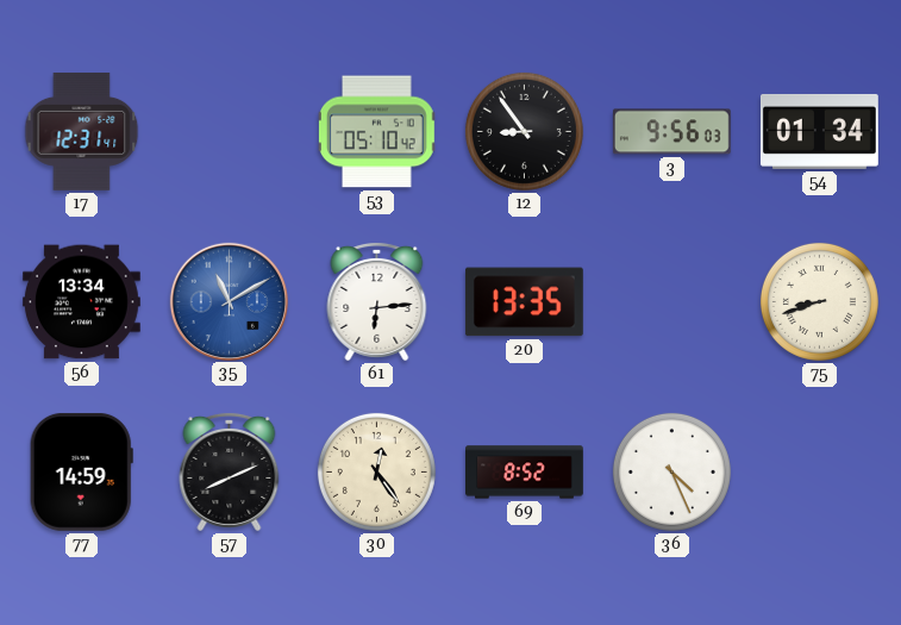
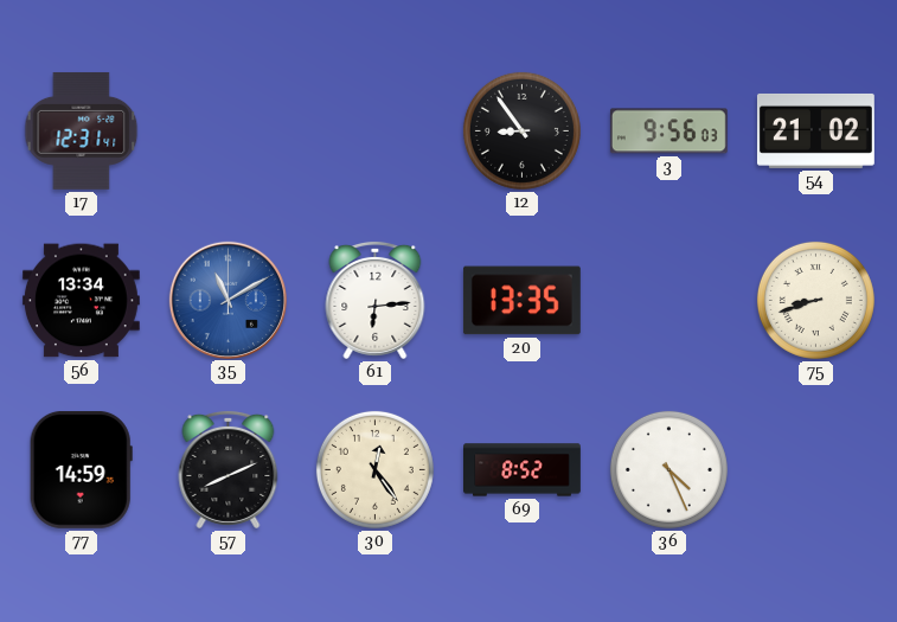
53: 05:10 -> none
54: 01:34 -> 21:02
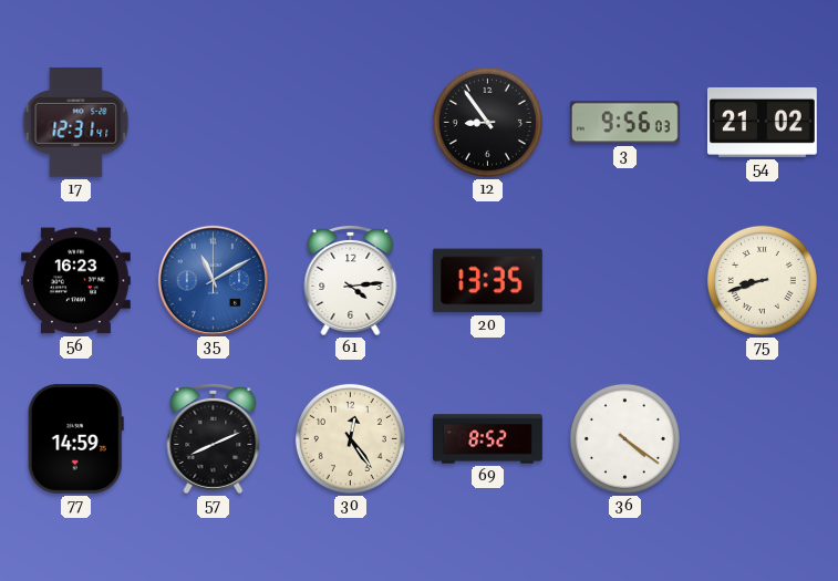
56: 13:34 -> 16:23
61: 6:14 -> 4:14
36: 4:26 -> 4:21
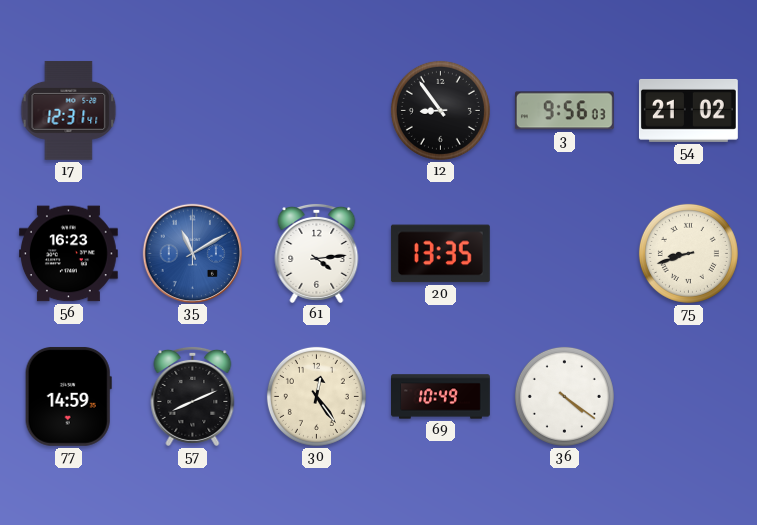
69: 8:52 -> 10:49
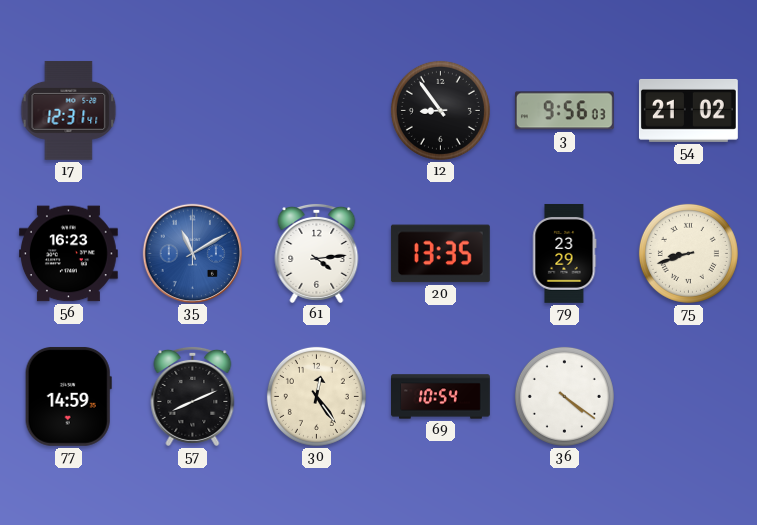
79: none -> 23:29
69: 10:49 -> 10:54
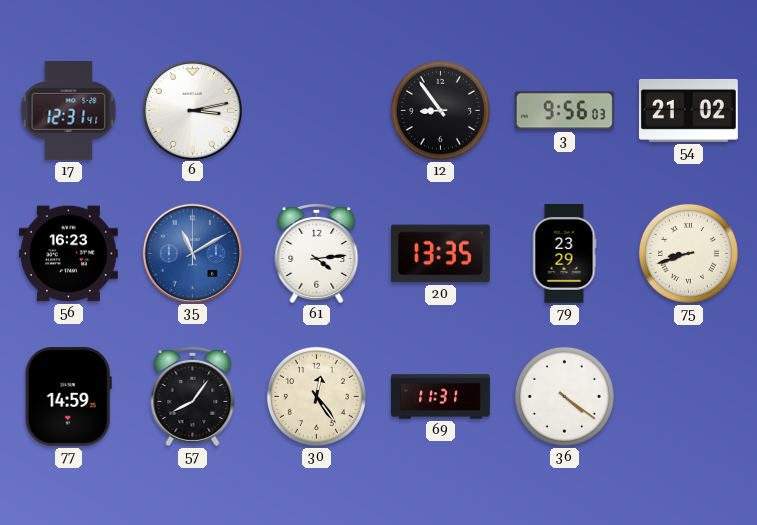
6: none -> 3:13
57: 8:11 -> 8:06
69: 10:54 -> 11:31
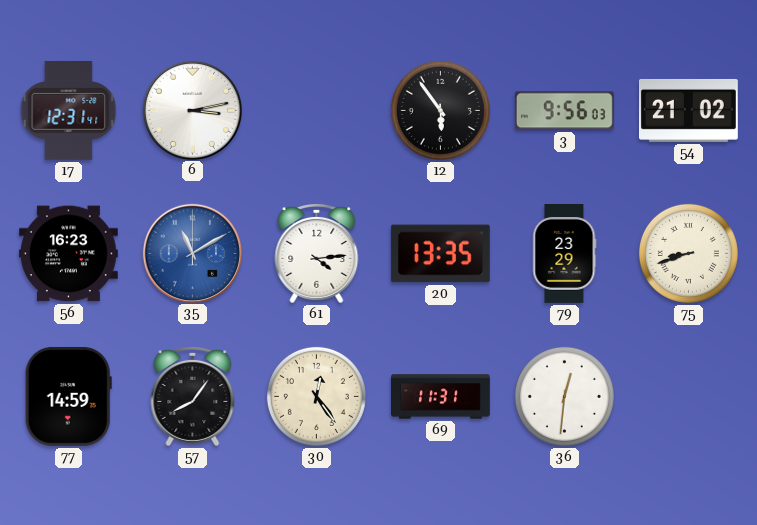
12: 8:54 -> 5:54
36: 4:21 -> 12:31
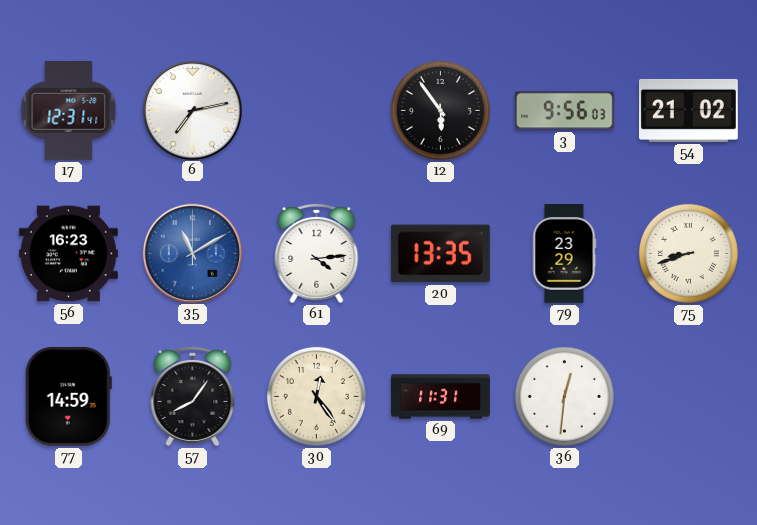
6: 3:13 -> 7:13
